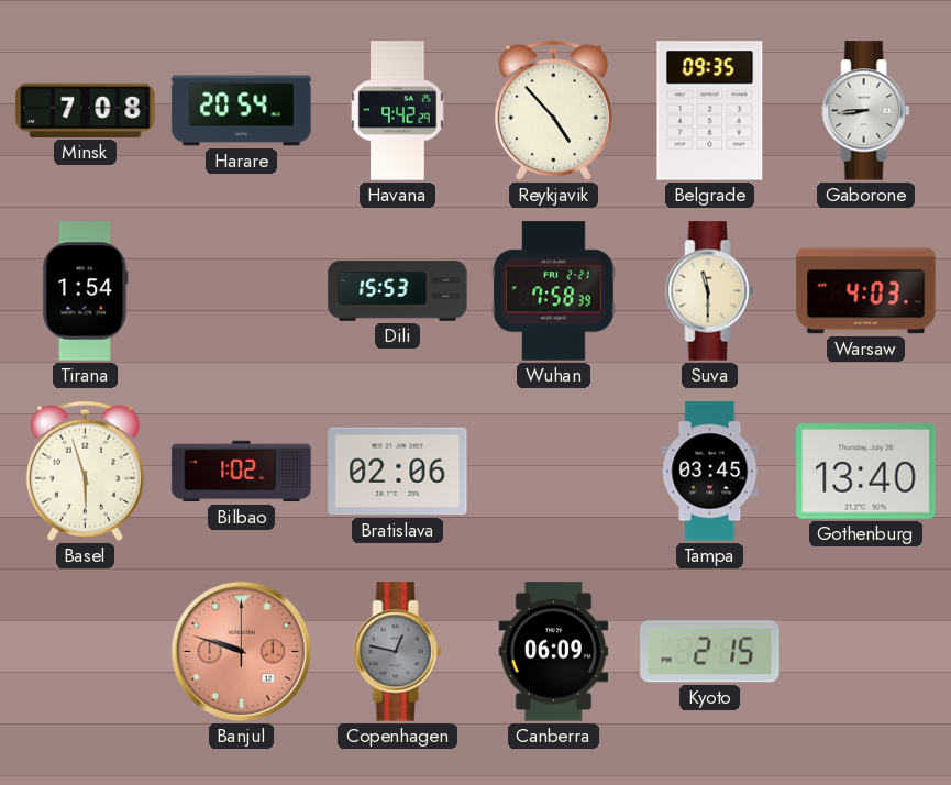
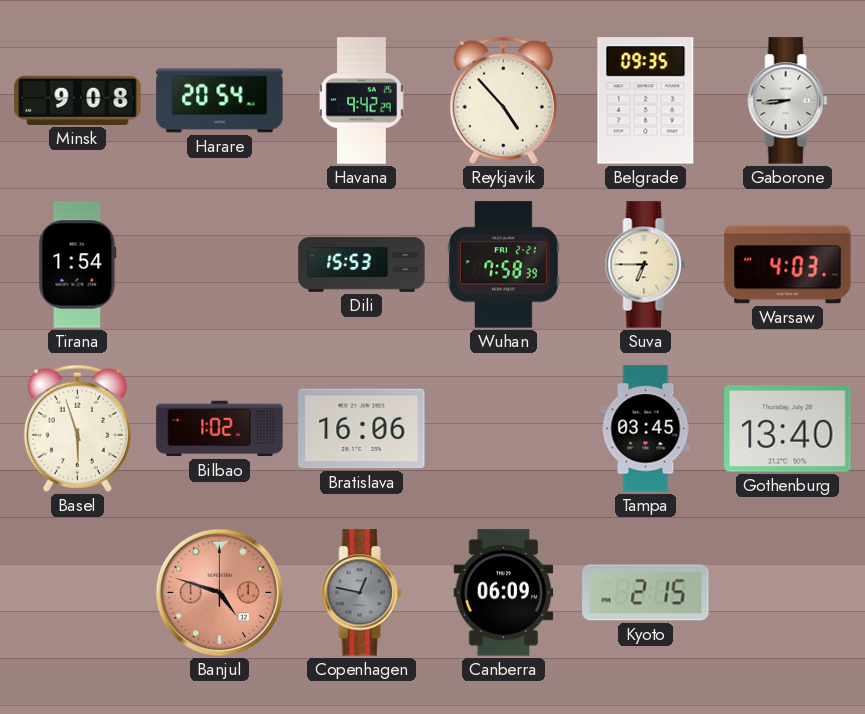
Minsk: 7:08 -> 9:08
Suva: 11:30 -> 6:45
Bratislava: 02:06 -> 16:06
Banjul: 9:48 -> 4:48
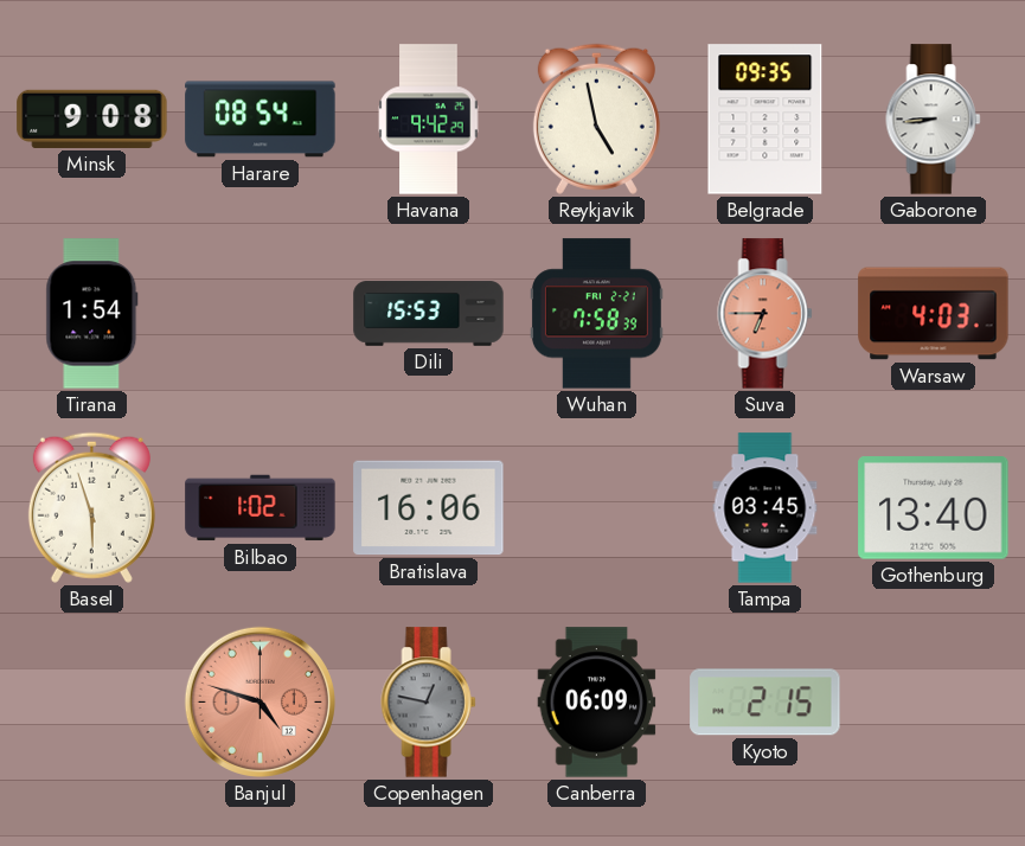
Harare: 20:54 -> 08:54
Reykjavik: 4:53 -> 4:58
Suva dial: cream -> salmon
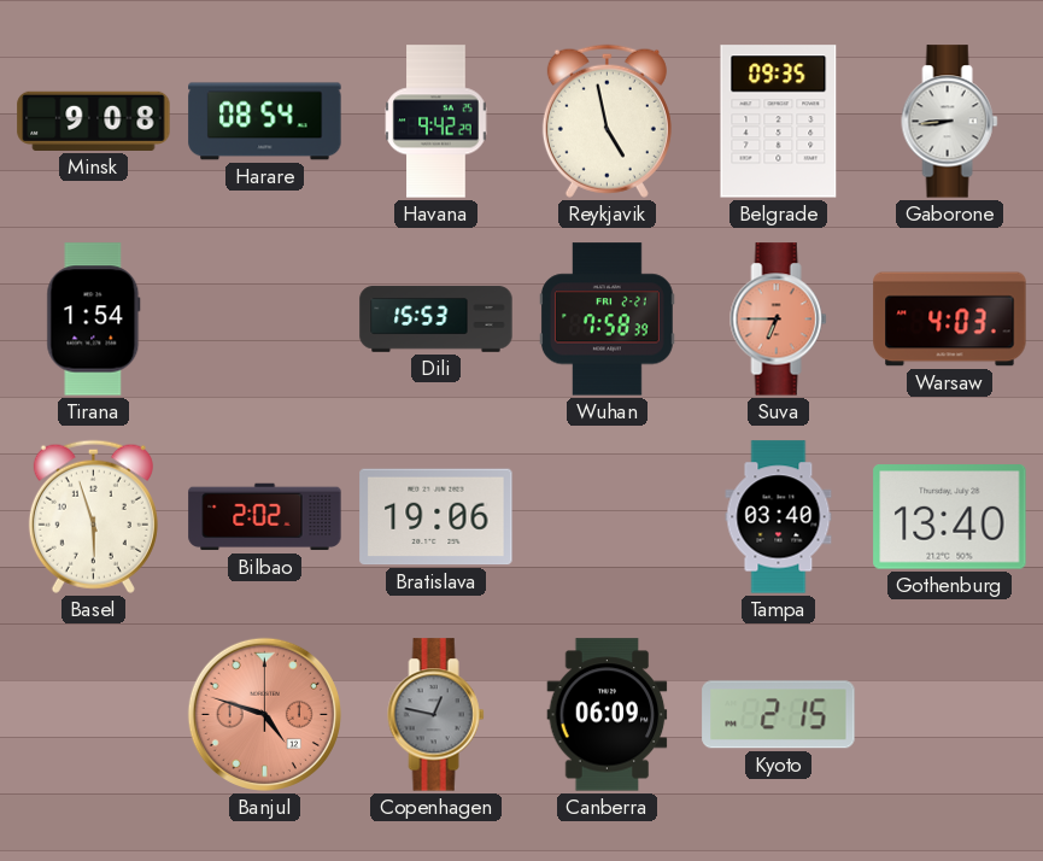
Bilbao: 1:02 -> 2:02
Bratislava: 16:06 -> 19:06
Tampa: 03:45 -> 03:40
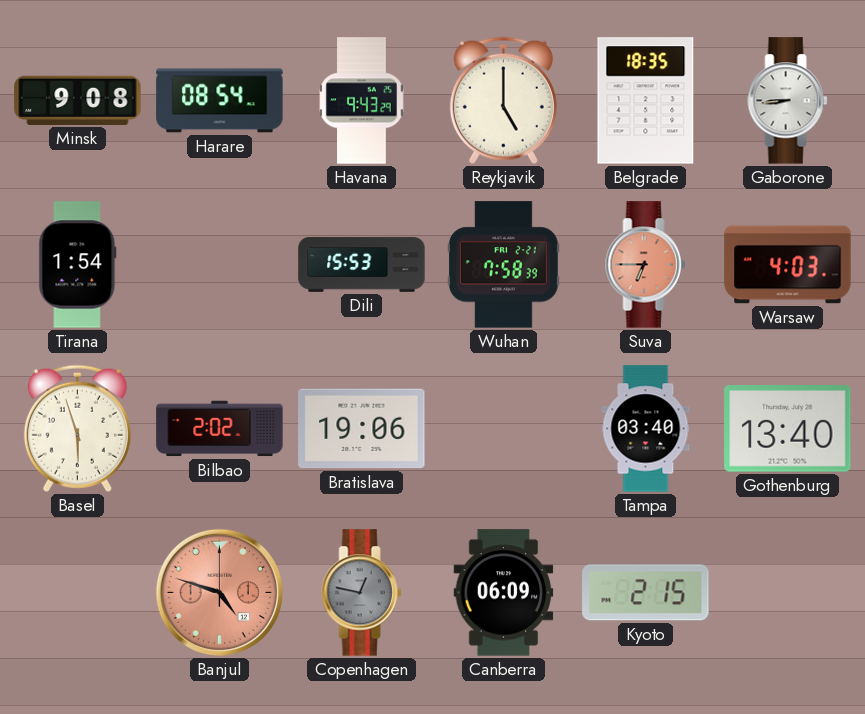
Havana: 9:42 -> 9:43
Reykjavik: 4:58 -> 5:00
Belgrade: 09:35 -> 18:35
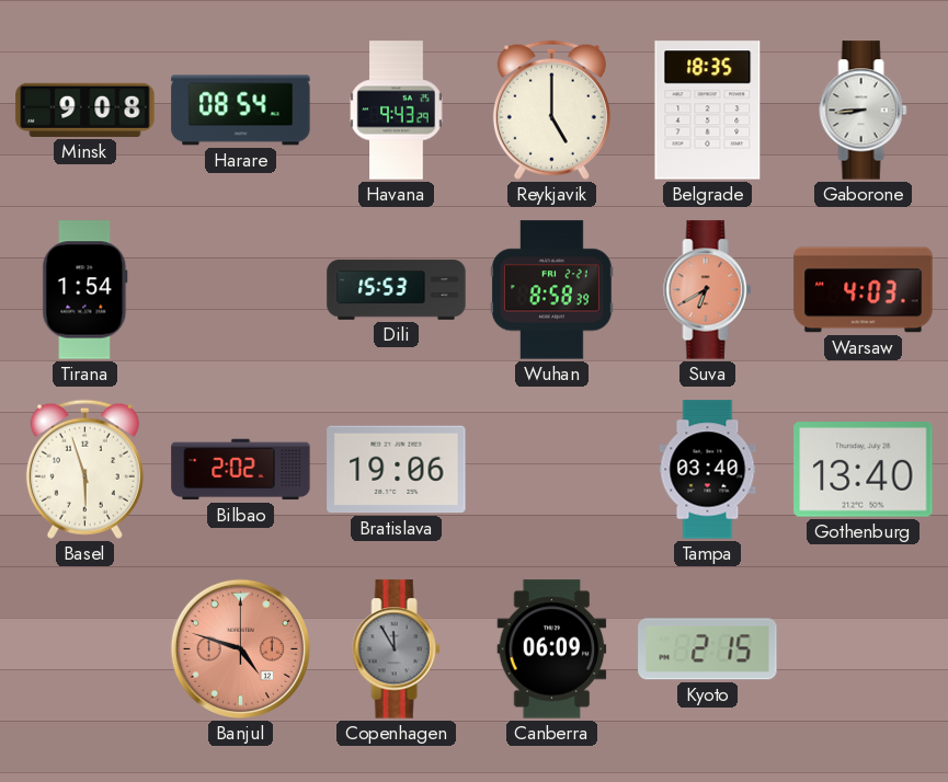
Wuhan: 7:58 -> 8:58
Suva: 6:45 -> 6:40
Copenhagen: 12:47 -> 11:55
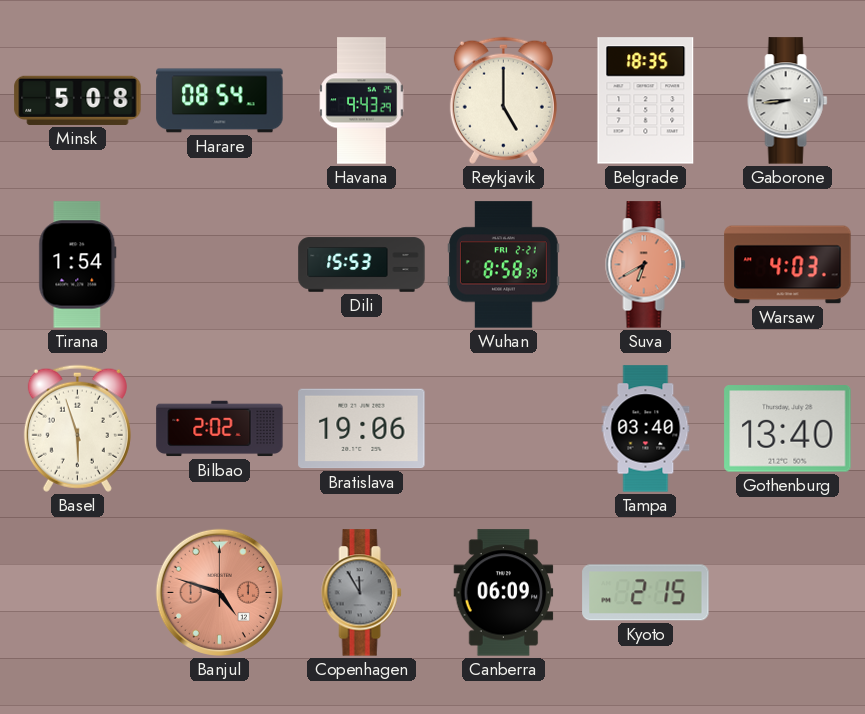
Minsk: 9:08 -> 5:08
